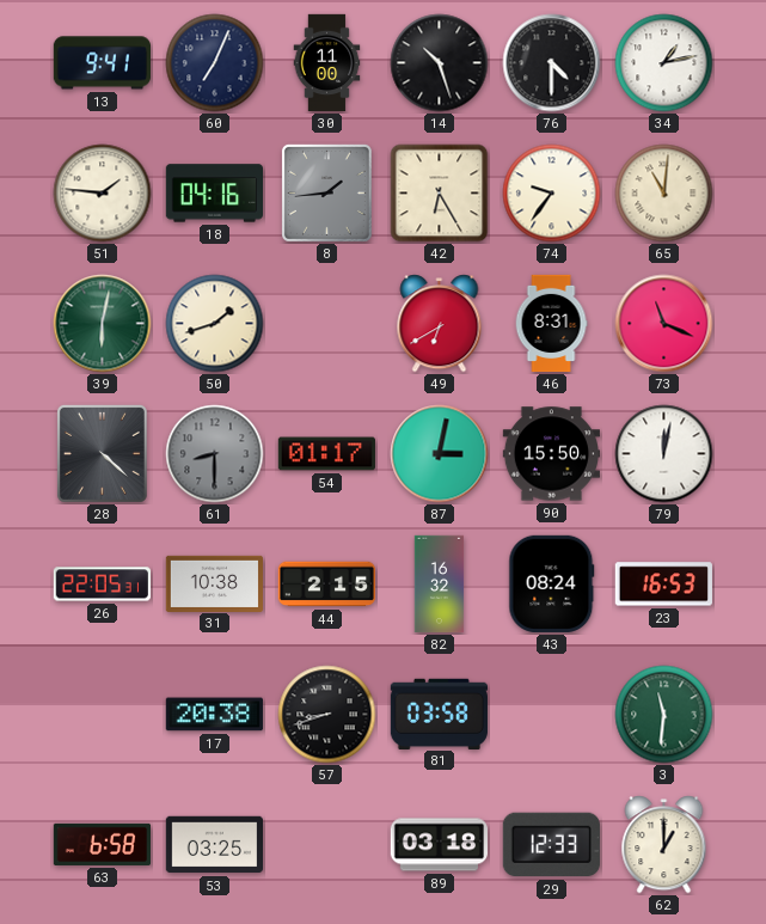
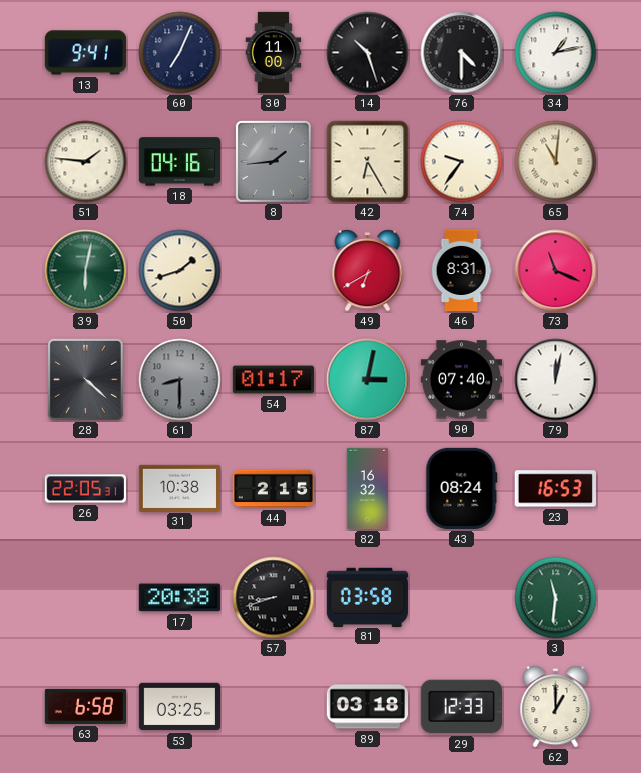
90: 15:50 -> 07:40
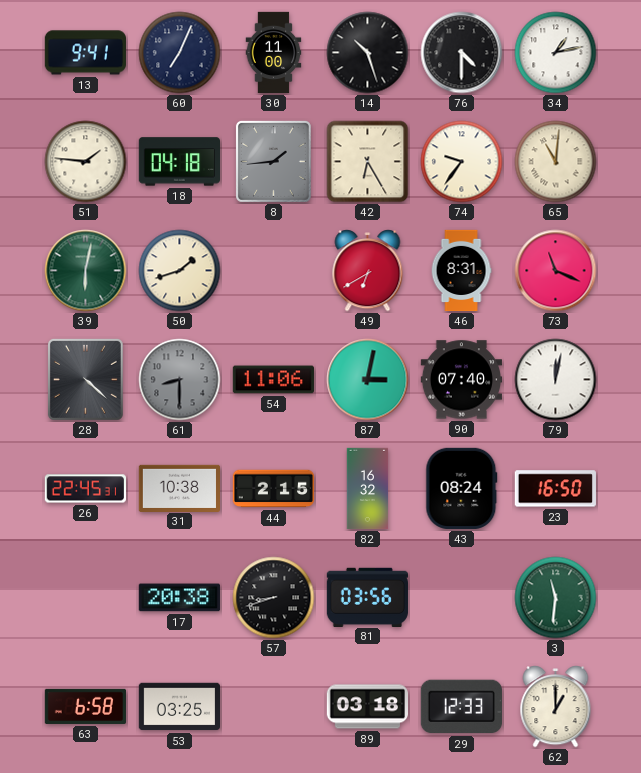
18: 04:16 -> 04:18
54: 01:17 -> 11:06
26: 22:05 -> 22:45
23: 16:53 -> 16:50
81: 03:58 -> 03:56
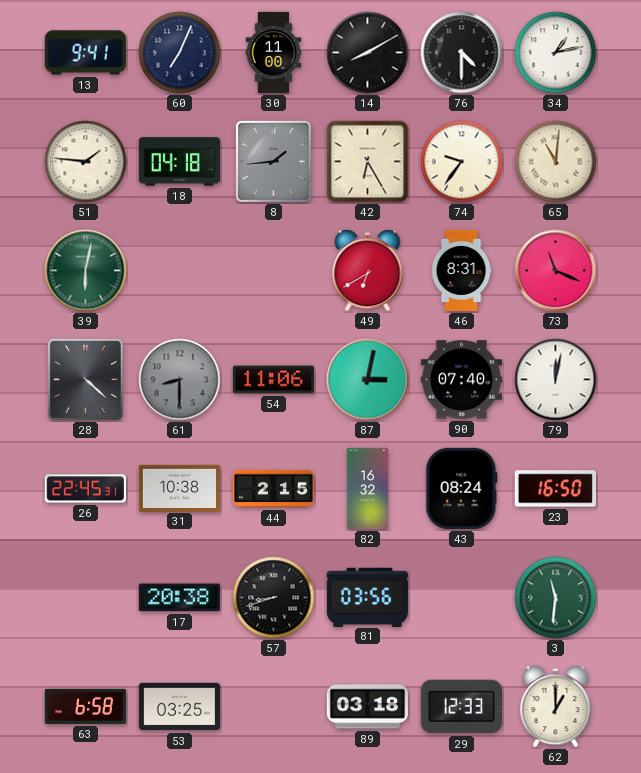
14: 10:27 -> 8:10
50: 1:42 -> none
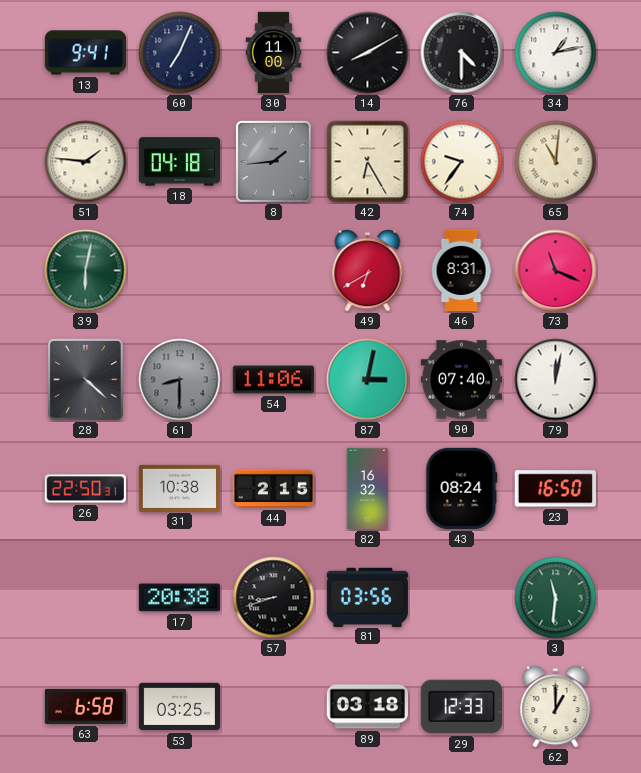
26: 22:45 -> 22:50
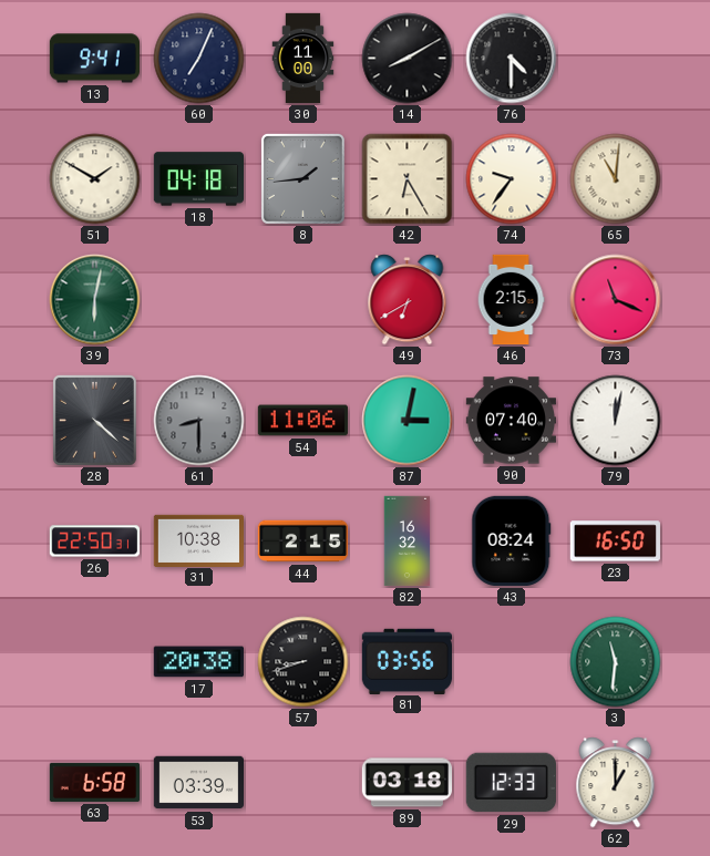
34: 1:13 -> none
51: 1:46 -> 1:50
46: 8:31 -> 2:15
53: 03:25 -> 03:39
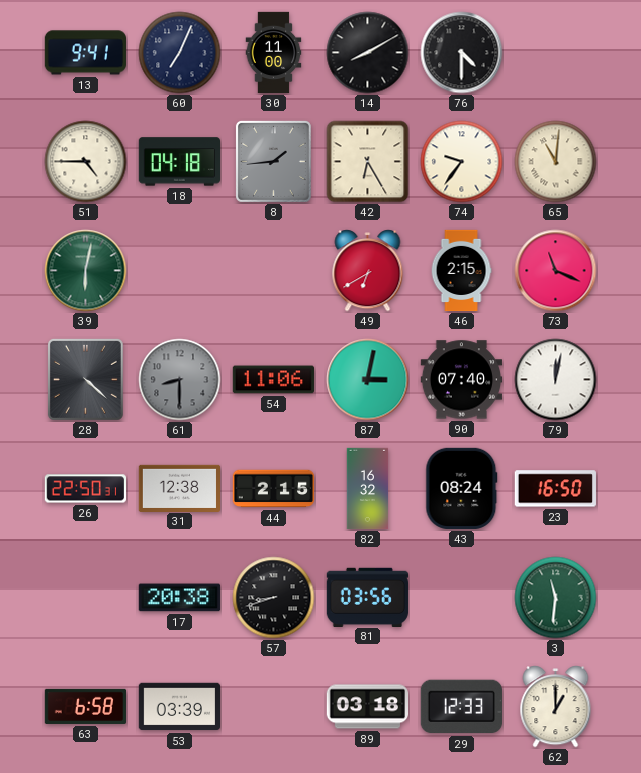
51: 1:50 -> 4:45
31: 10:38 -> 12:38
